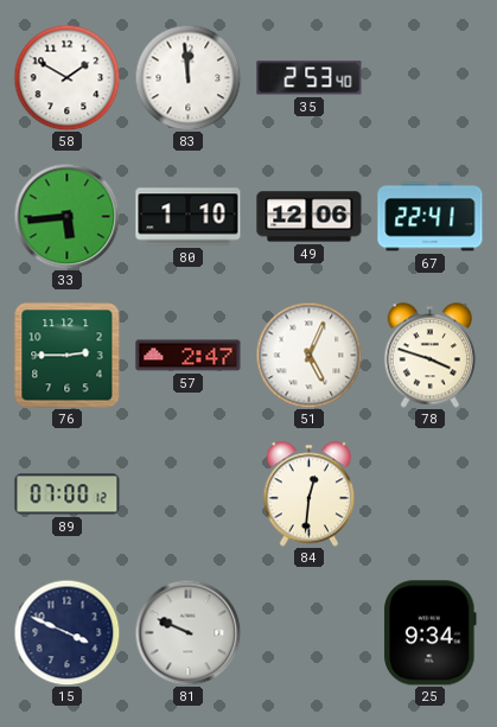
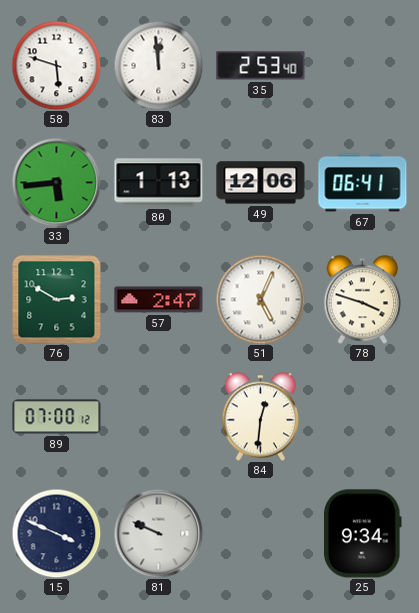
58: 1:50 -> 5:48
80: 1:10 -> 1:13
67: 22:41 -> 06:41
76: 2:45 -> 2:50
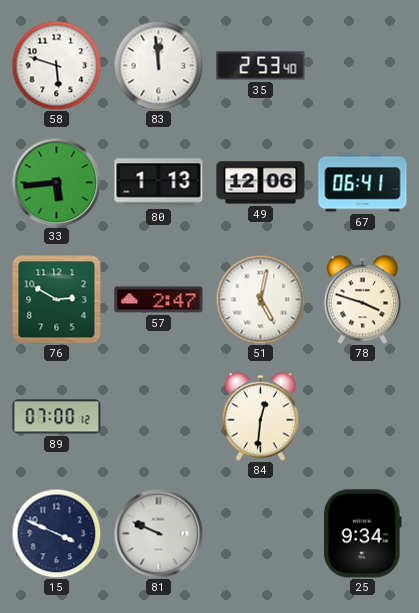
51: 5:04 -> 5:02
